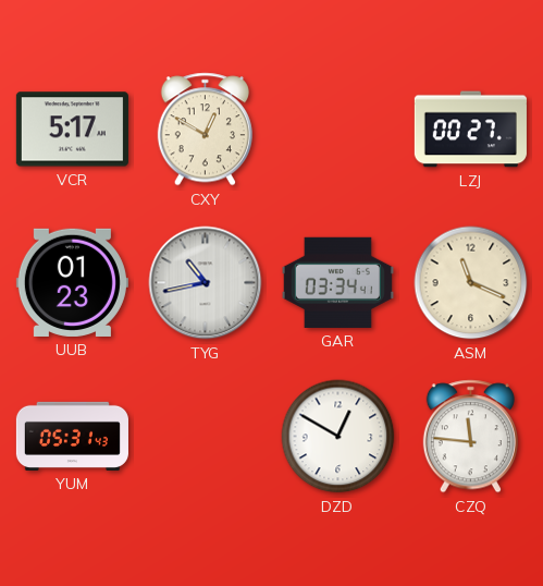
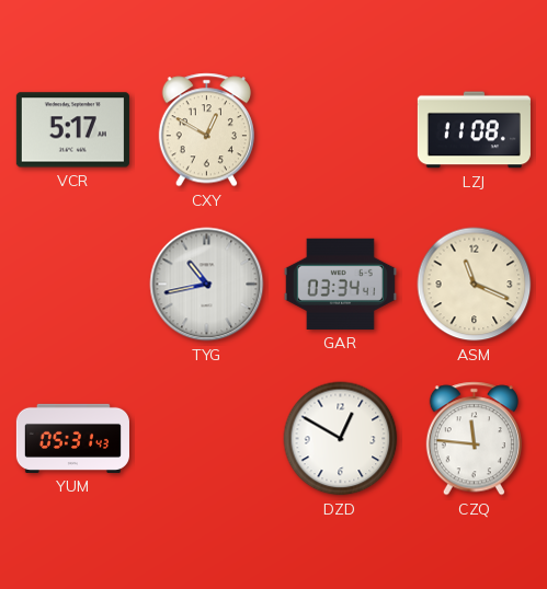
LZJ: 00:27 -> 11:08
UUB: 01:23 -> none
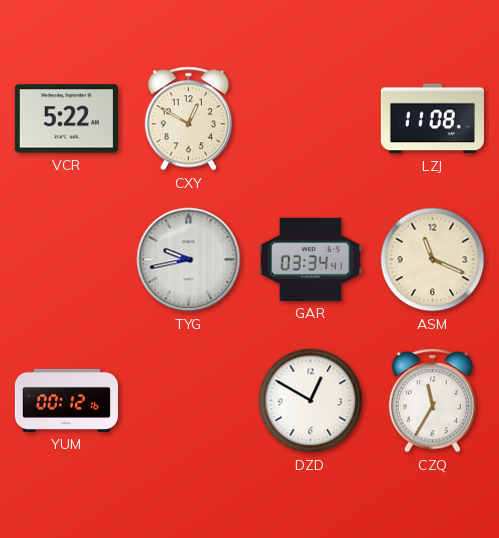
VCR: 5:17 -> 5:22
TYG: 10:43 -> 9:43
YUM: 05:31 -> 00:12
CZQ: 11:46 -> 11:35
